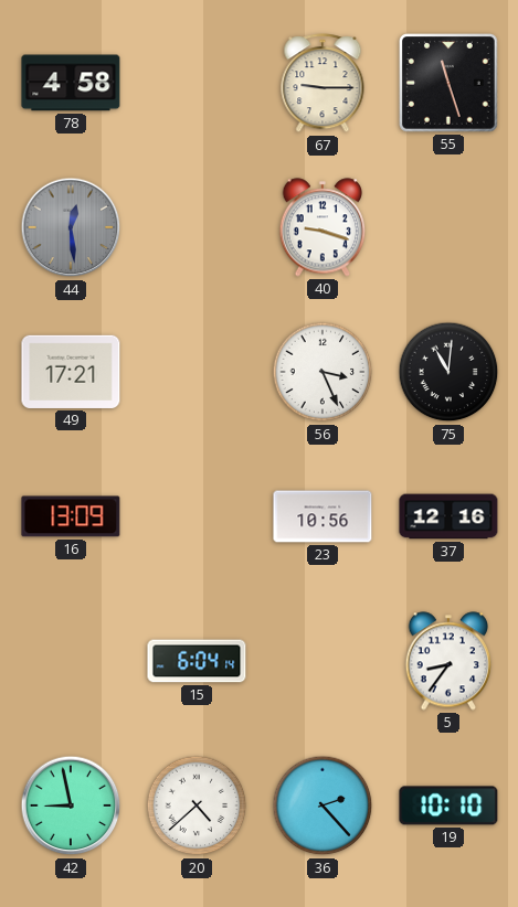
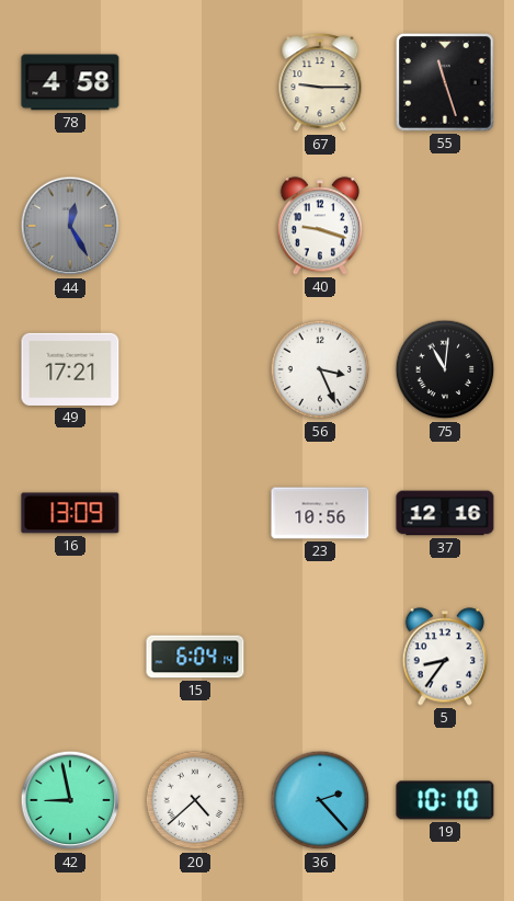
44: 12:29 -> 12:25
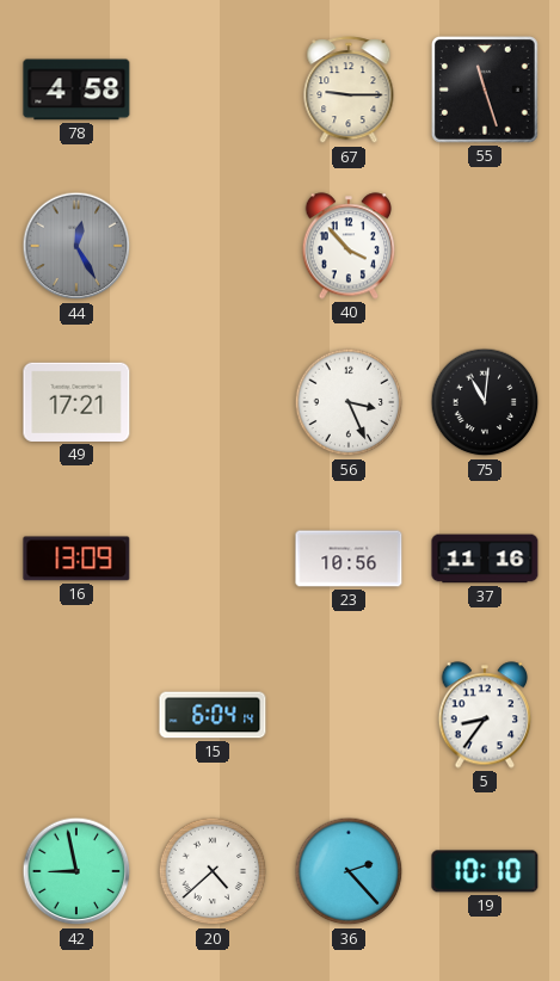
40: 9:18 -> 3:53
37: 12:16 -> 11:16
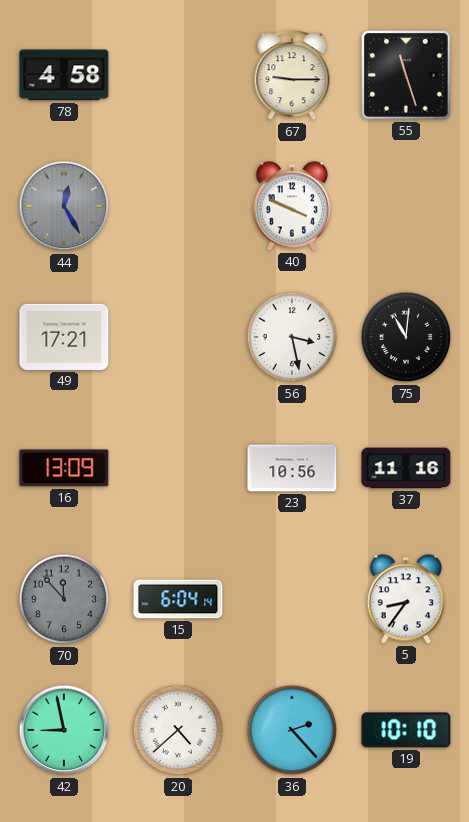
40: 3:53 -> 3:49
56: 3:26 -> 3:28
70: none -> 11:53
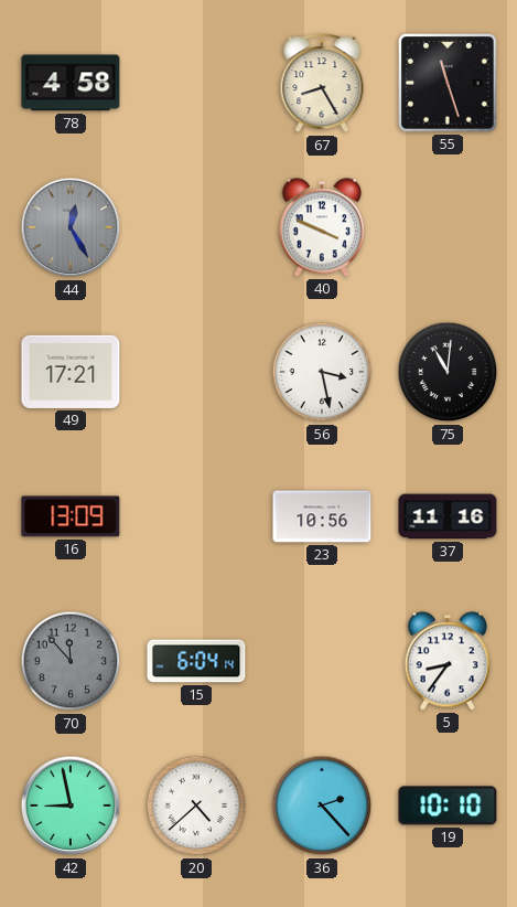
67: 9:15 -> 8:25
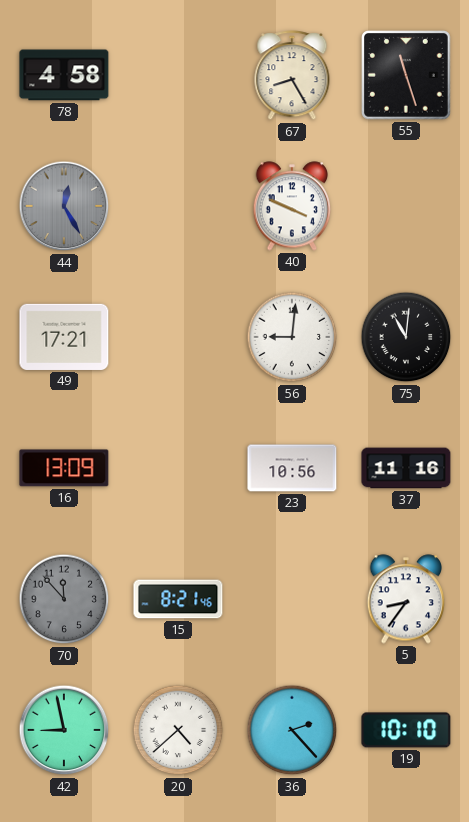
56: 3:28 -> 9:01
15: 6:04 -> 8:21
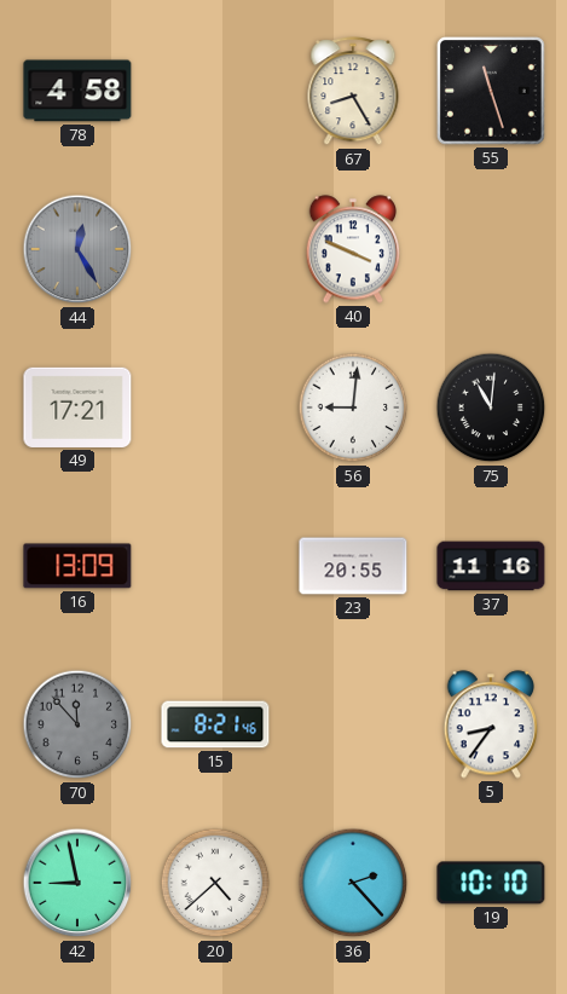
23: 10:56 -> 20:55
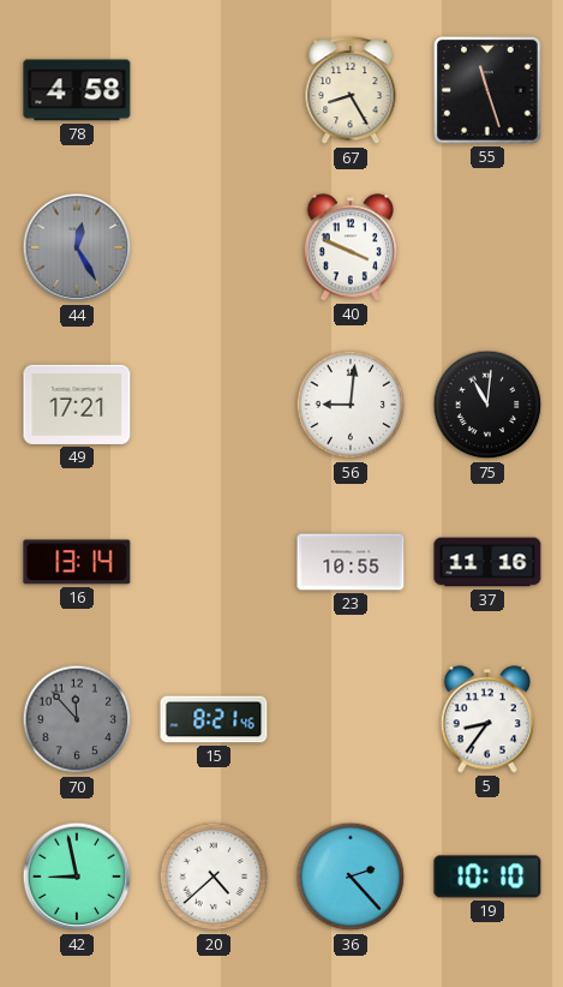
16: 13:09 -> 13:14
23: 20:55 -> 10:55
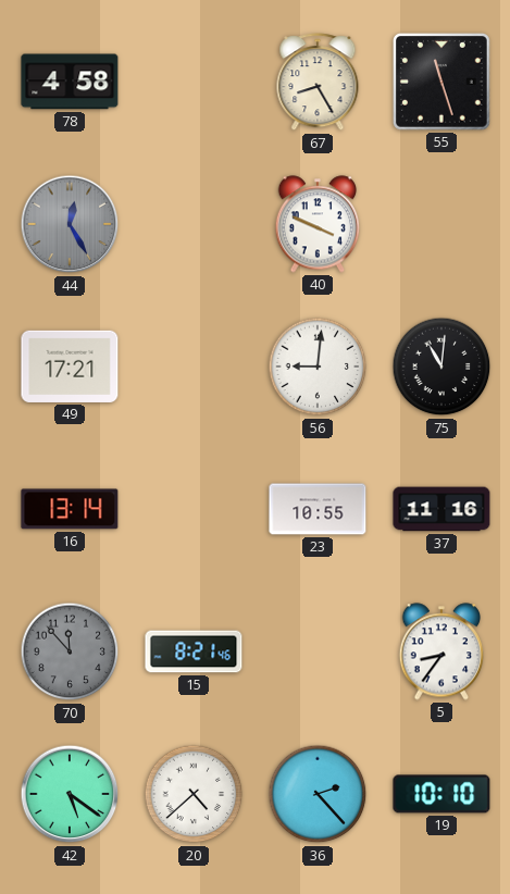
42: 8:58 -> 5:21
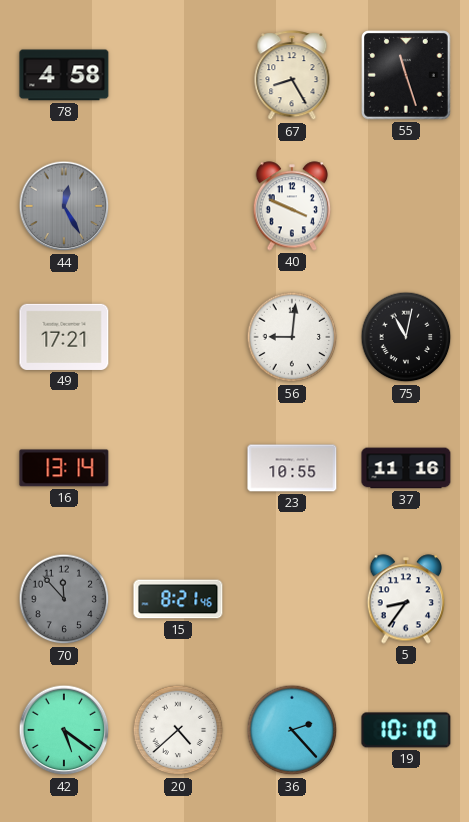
75: 11:01 -> 11:02
